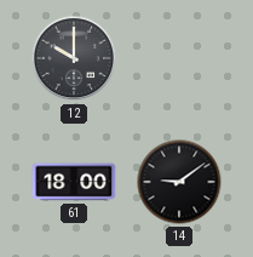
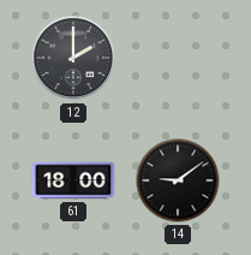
12: 10:00 -> 2:00
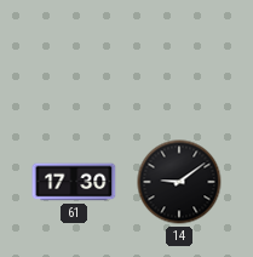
12: 2:00 -> none
61: 18:00 -> 17:30
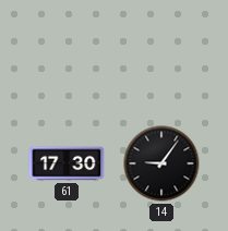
14: 9:09 -> 9:06
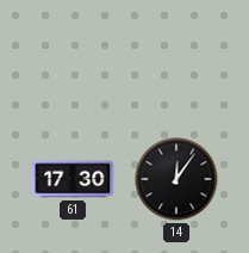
14: 9:06 -> 12:06
